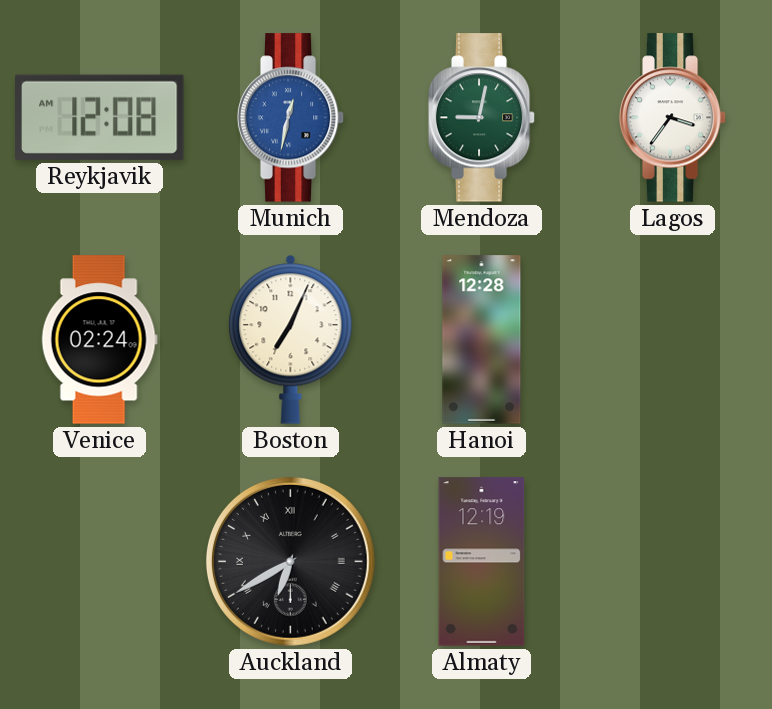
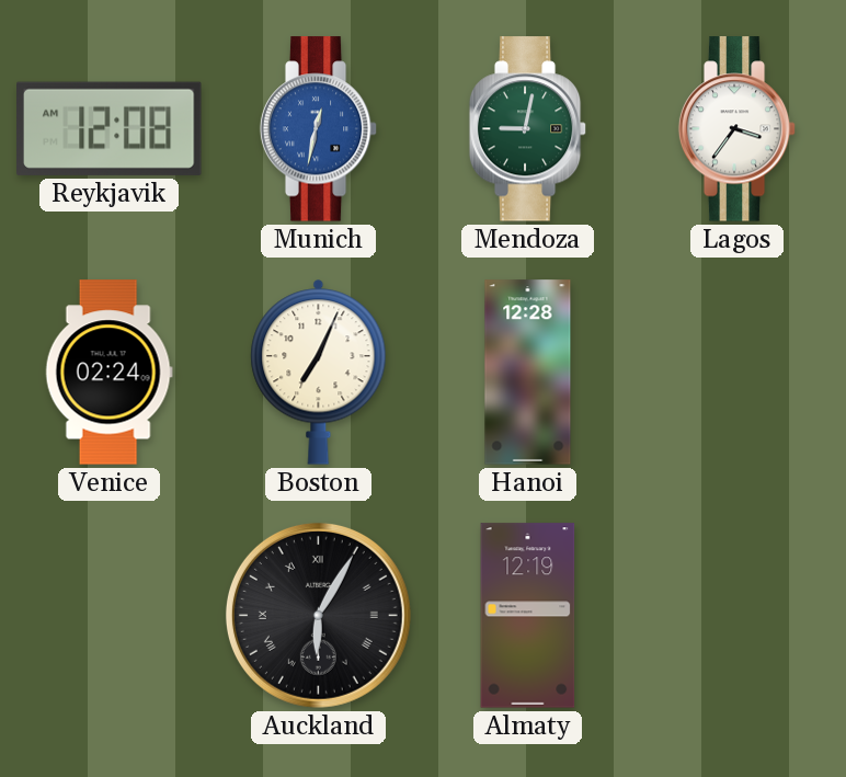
Auckland: 6:40 -> 6:05
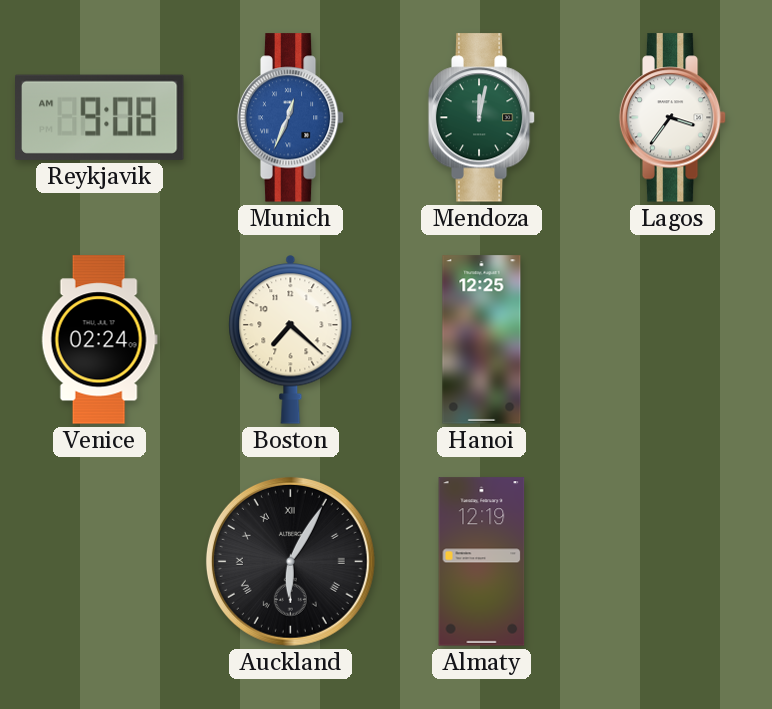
Reykjavik: 12:08 -> 9:08
Munich: 12:32 -> 12:34
Mendoza: 9:02 -> 12:02
Boston: 7:04 -> 7:22
Hanoi: 12:28 -> 12:25
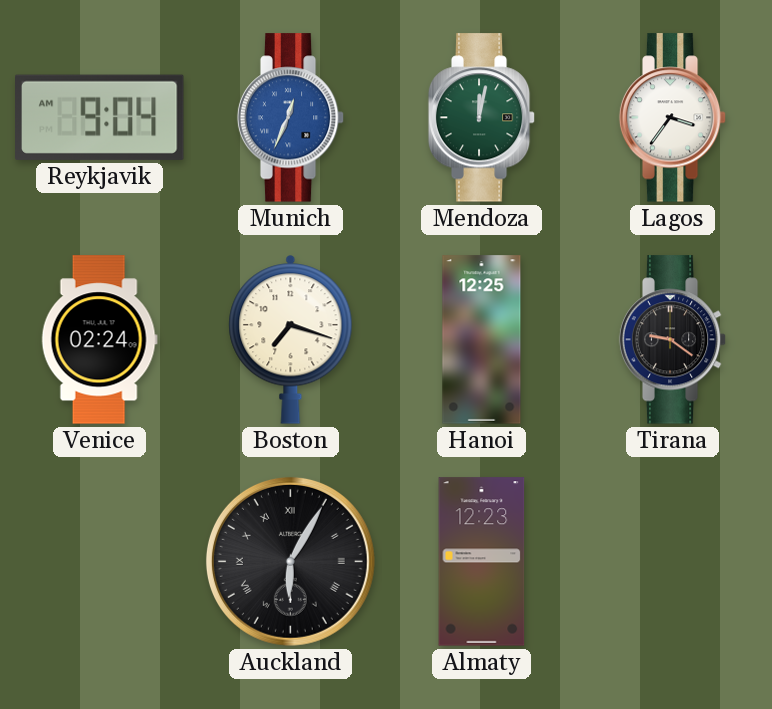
Reykjavik: 9:08 -> 9:04
Boston: 7:22 -> 7:18
Tirana: none -> 9:21
Almaty: 12:19 -> 12:23
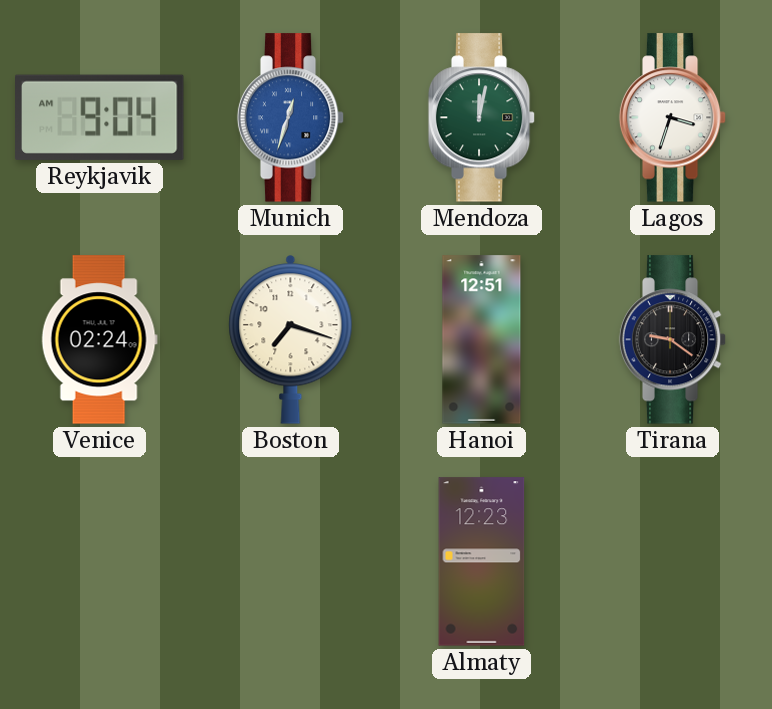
Munich: 12:34 -> 12:33
Lagos: 3:36 -> 3:33
Hanoi: 12:25 -> 12:51
Auckland: 6:05 -> none
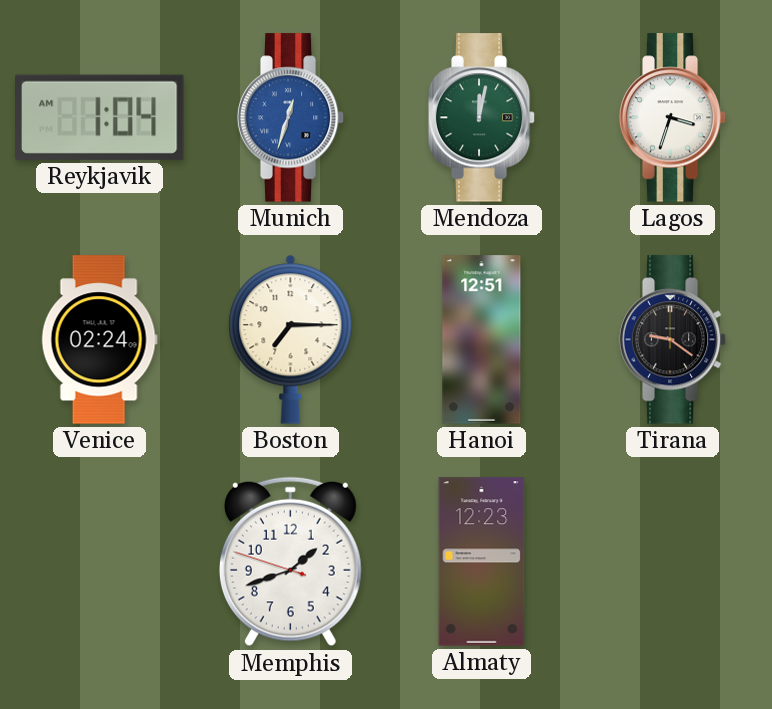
Reykjavik: 9:04 -> 1:04
Boston: 7:18 -> 7:15
Memphis: none -> 1:41
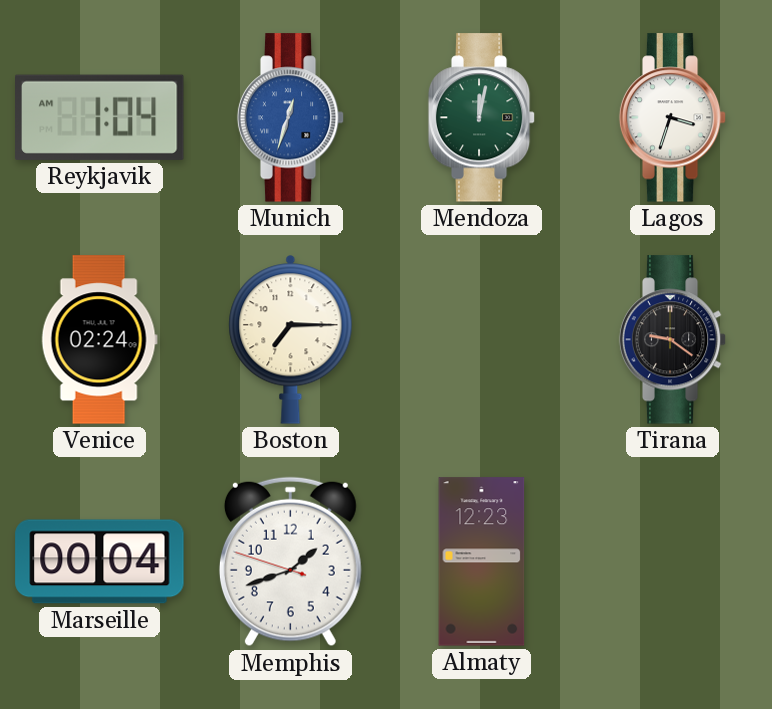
Hanoi: 12:51 -> none
Marseille: none -> 00:04
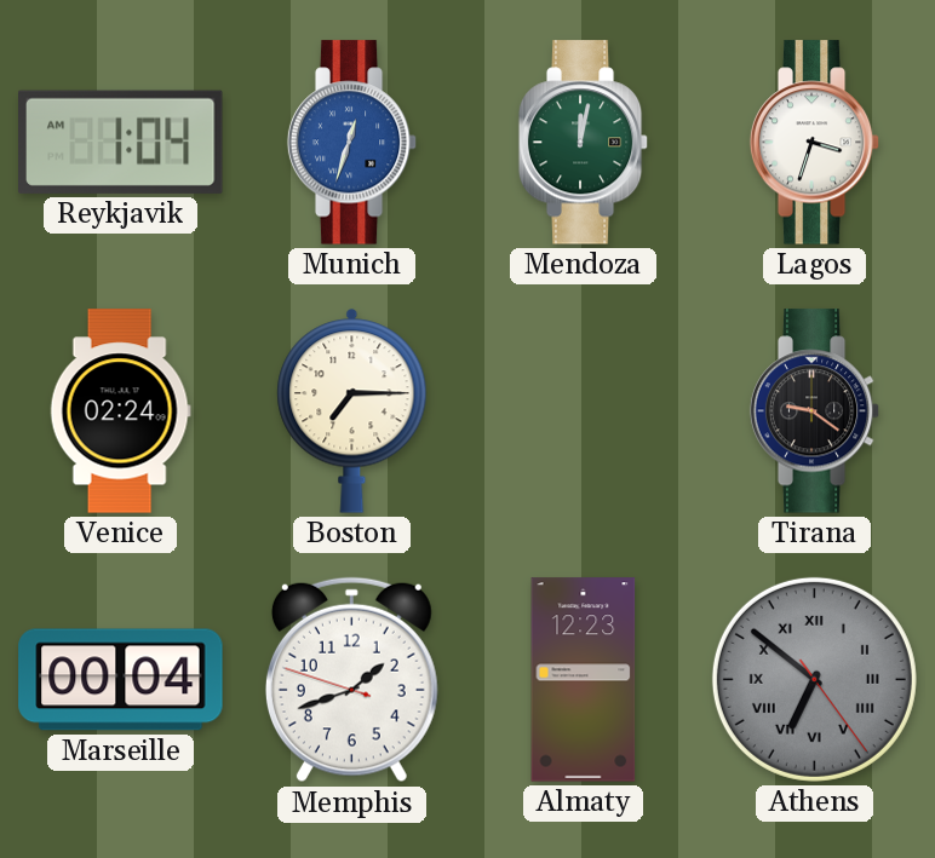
Athens: none -> 6:51
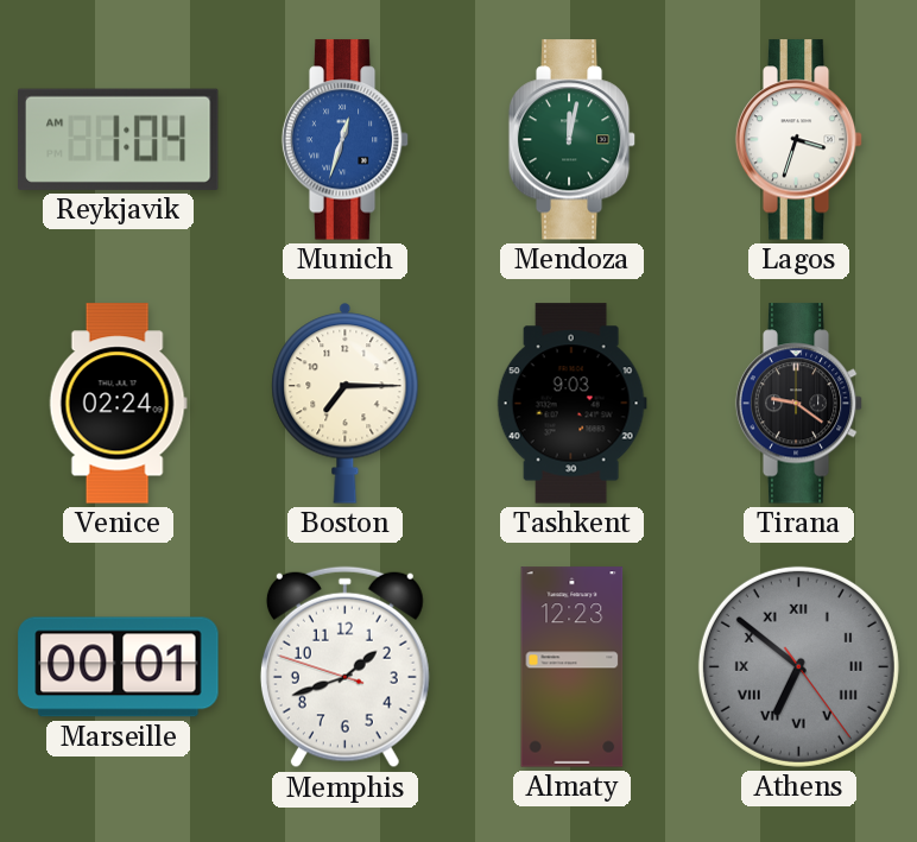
Tashkent: none -> 9:03
Marseille: 00:04 -> 00:01
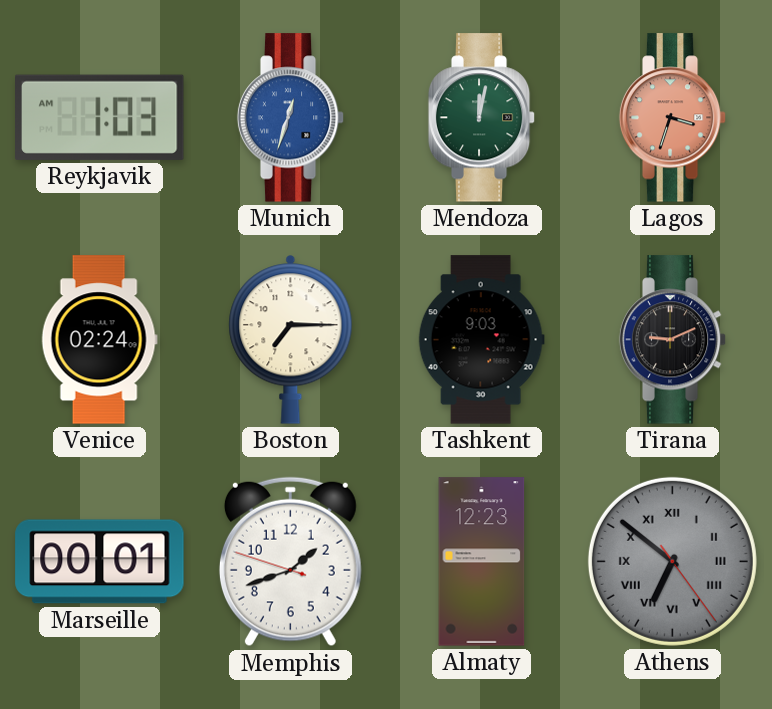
Reykjavik: 1:04 -> 1:03
Lagos dial: white -> salmon
Tirana: 9:21 -> 9:11
